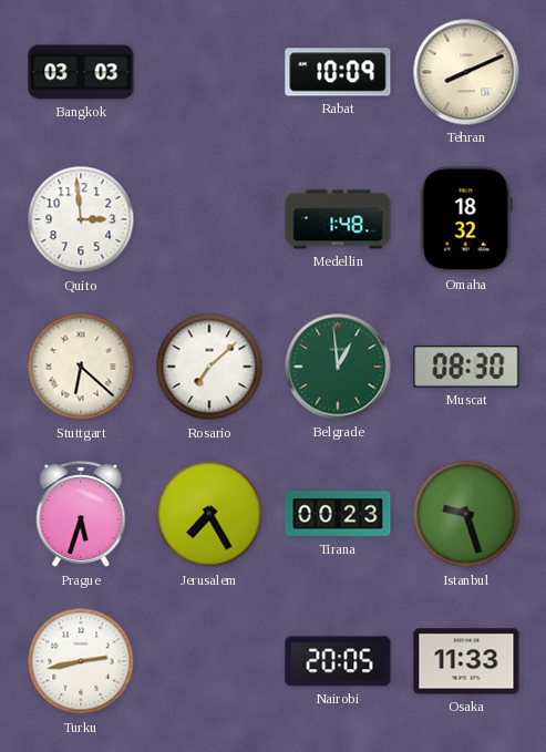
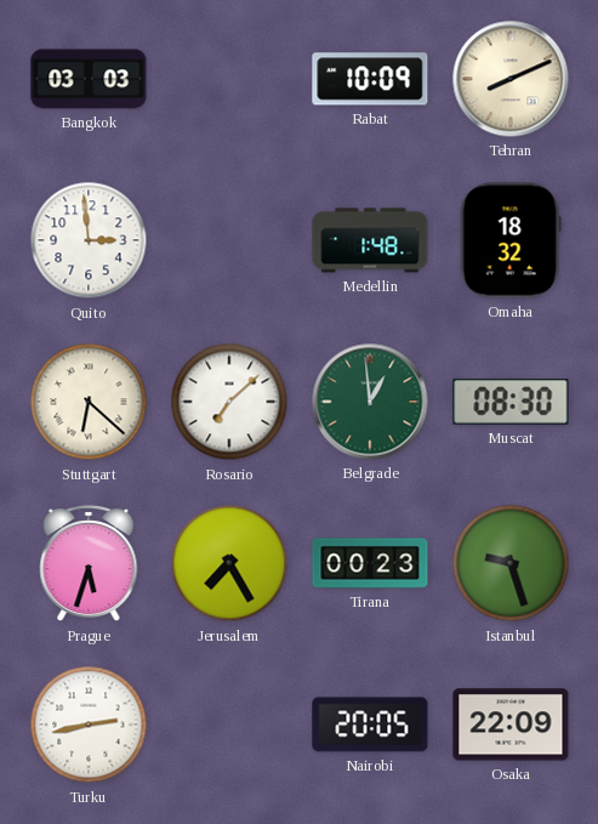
Osaka: 11:33 -> 22:09
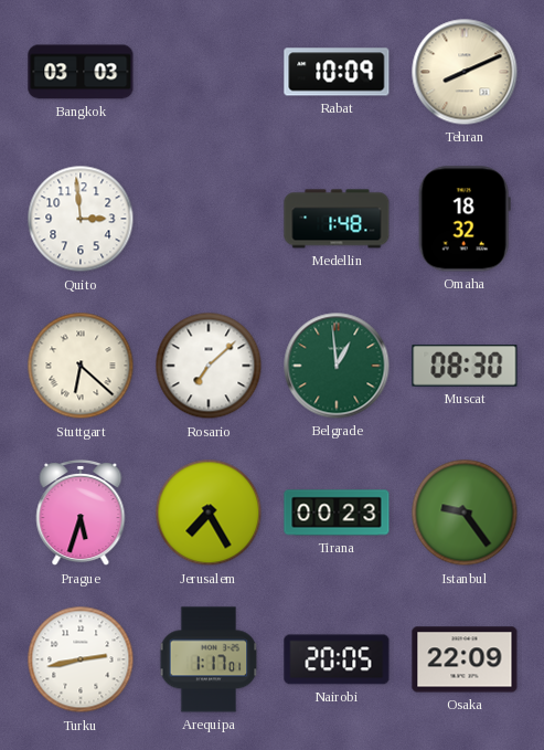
Istanbul: 9:27 -> 9:24
Arequipa: none -> 1:17
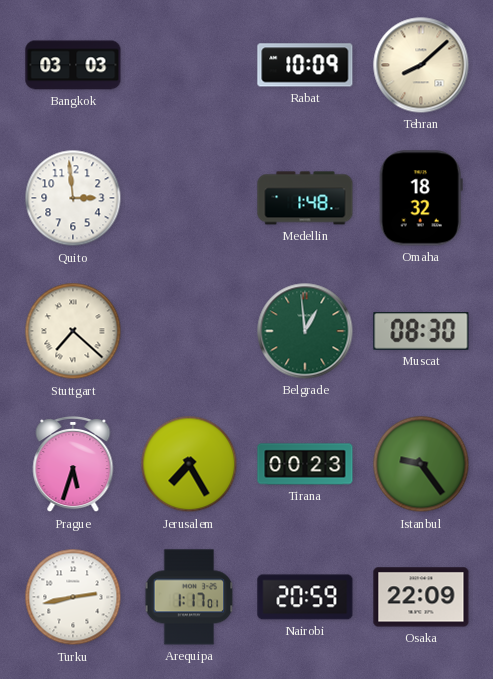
Tehran: 8:11 -> 8:08
Stuttgart: 6:22 -> 7:22
Rosario: 7:08 -> none
Nairobi: 20:05 -> 20:59
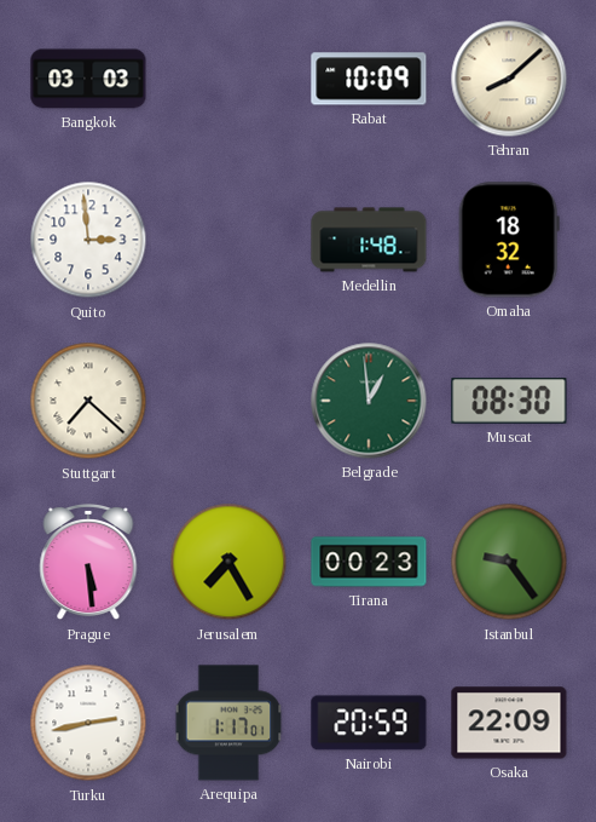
Prague: 5:33 -> 5:29
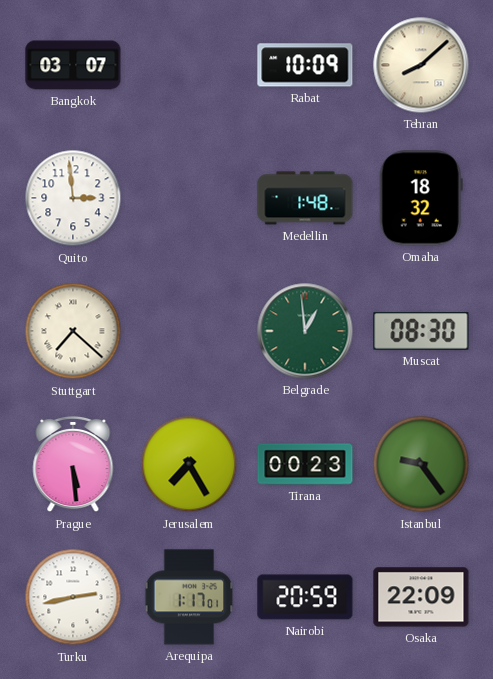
Bangkok: 03:03 -> 03:07
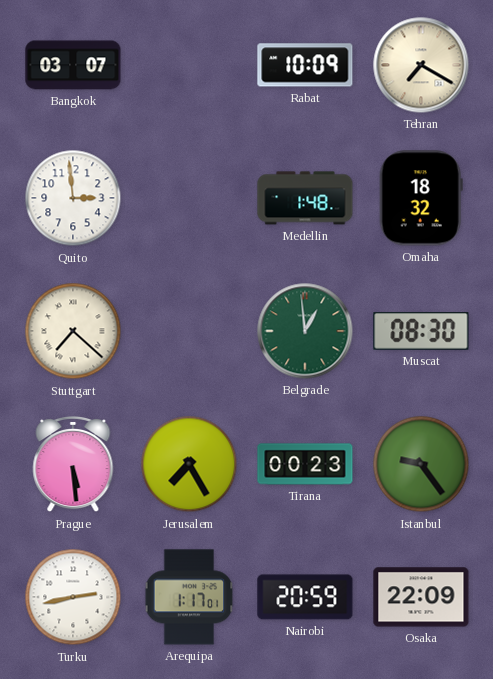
Tehran: 8:08 -> 7:20
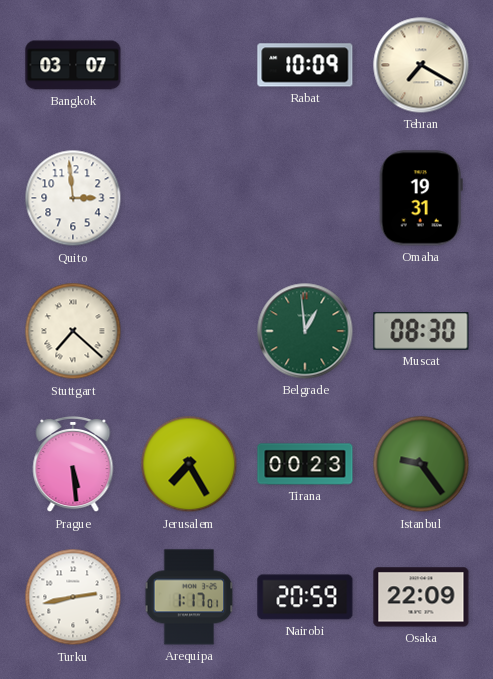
Medellin: 1:48 -> none
Omaha: 18:32 -> 19:31
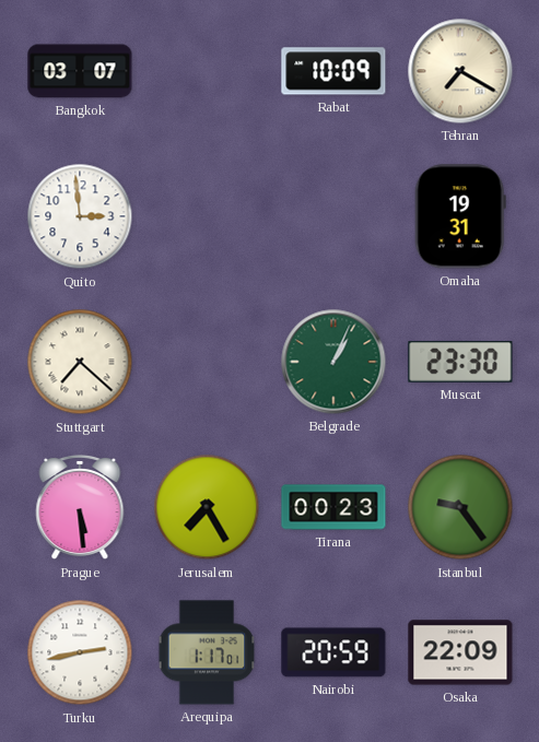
Belgrade: 12:59 -> 1:04
Muscat: 08:30 -> 23:30
